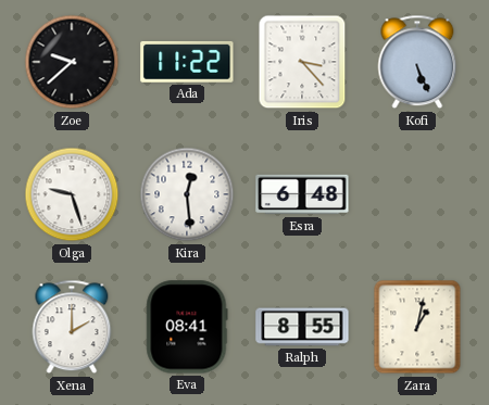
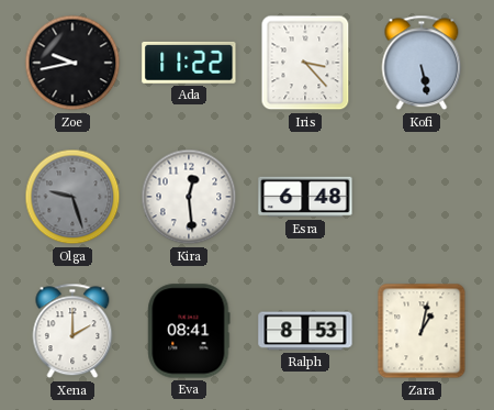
Zoe: 9:38 -> 9:43
Kofi: 5:26 -> 5:28
Olga dial: white -> grey
Ralph: 8:55 -> 8:53
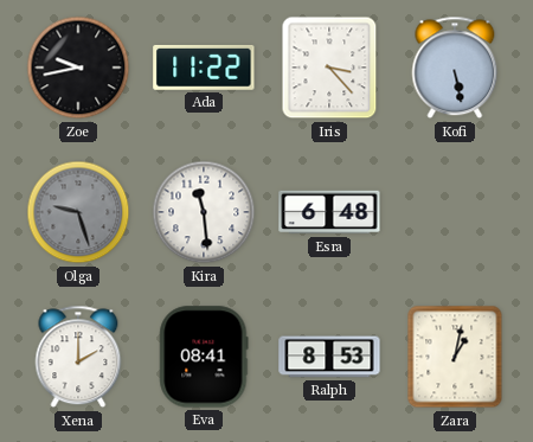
Kira: 12:29 -> 11:29
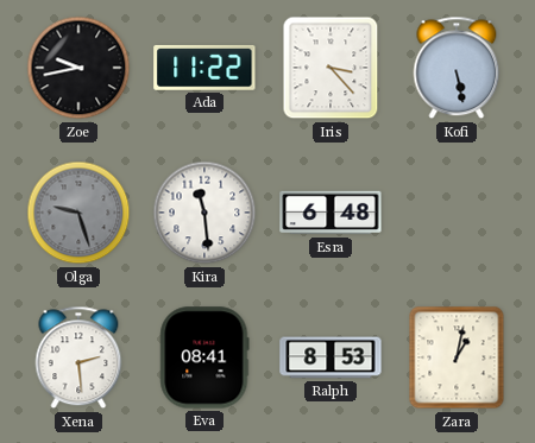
Xena: 2:00 -> 2:29
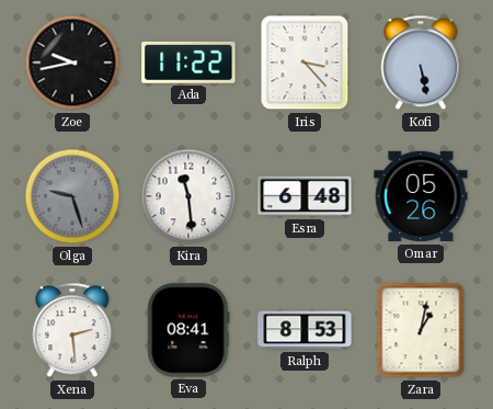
Omar: none -> 05:26
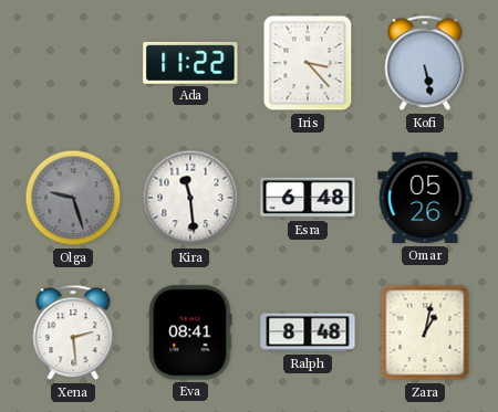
Zoe: 9:43 -> none
Ralph: 8:53 -> 8:48
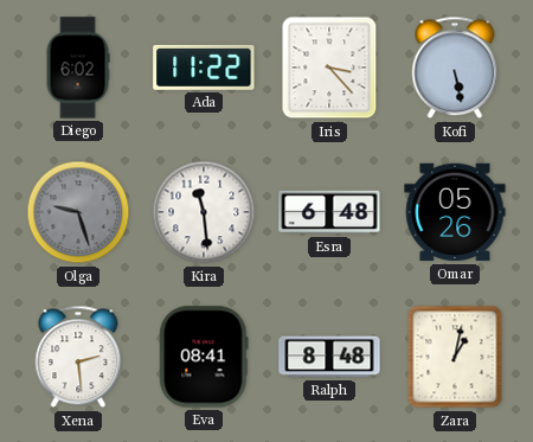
Diego: none -> 6:02
